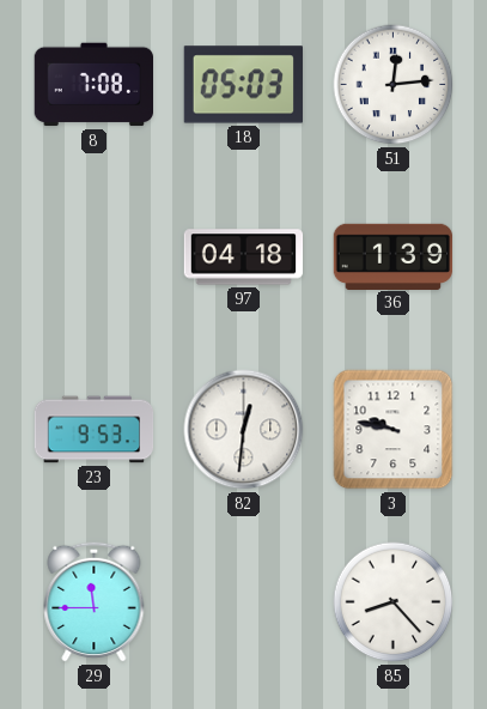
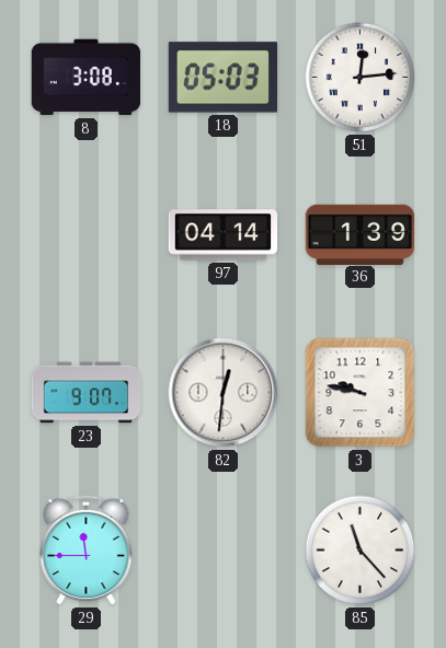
8: 7:08 -> 3:08
97: 04:18 -> 04:14
23: 9:53 -> 9:07
85: 8:23 -> 11:23
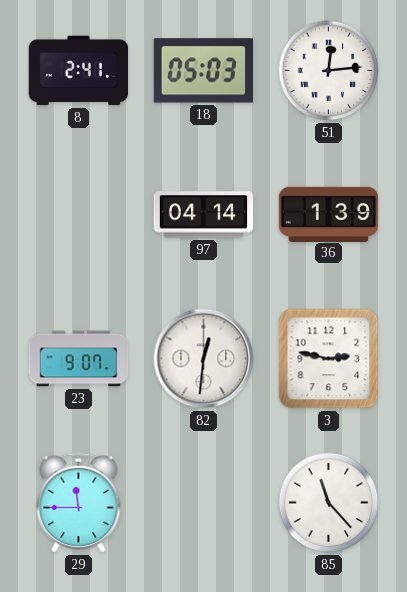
8: 3:08 -> 2:41
3: 9:47 -> 2:47
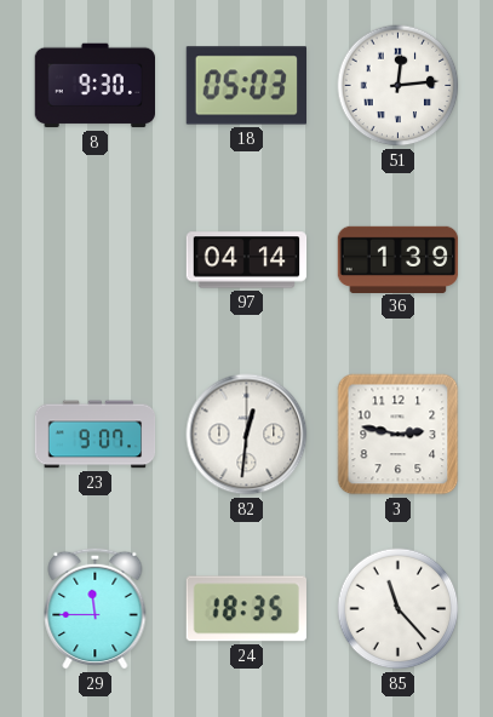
8: 2:41 -> 9:30
24: none -> 18:35
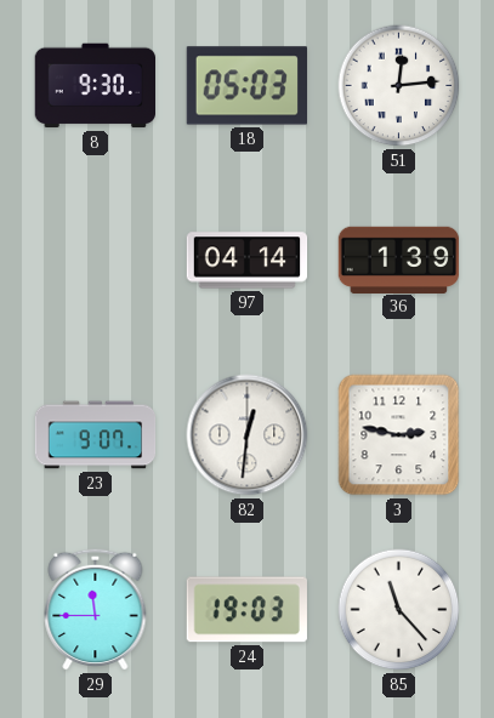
24: 18:35 -> 19:03
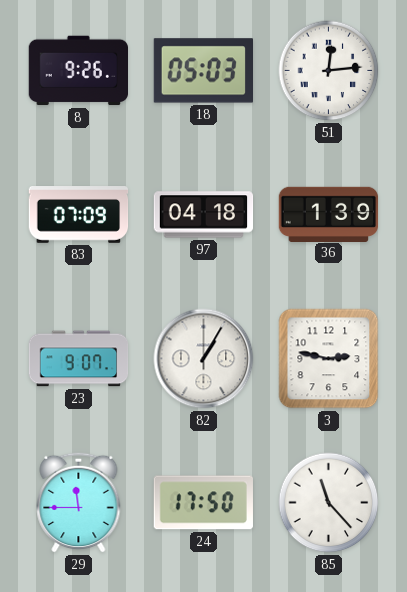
8: 9:30 -> 9:26
83: none -> 07:09
97: 04:14 -> 04:18
82: 12:31 -> 1:05
24: 19:03 -> 17:50
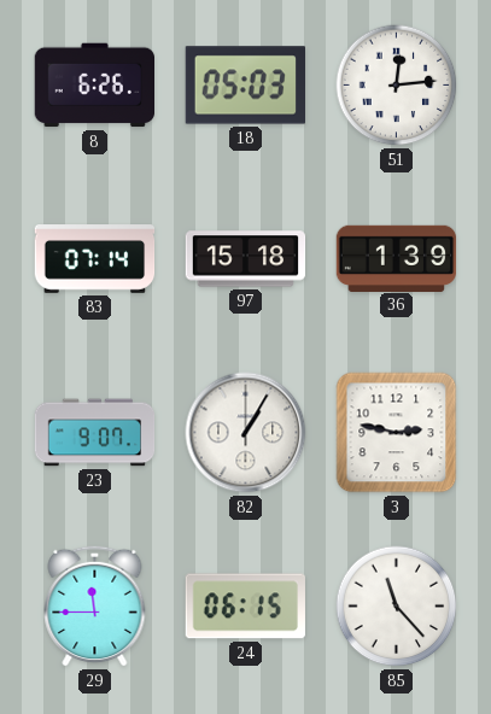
8: 9:26 -> 6:26
83: 07:09 -> 07:14
97: 04:18 -> 15:18
24: 17:50 -> 06:15
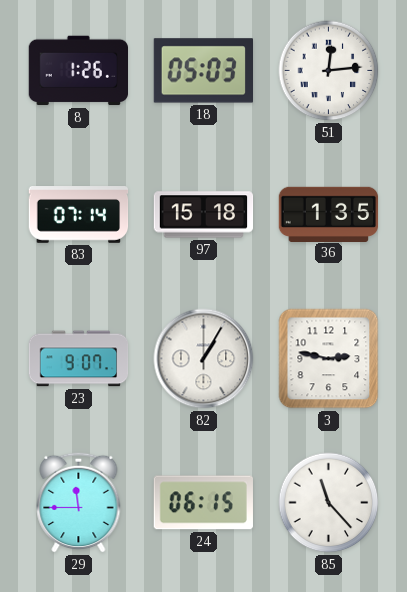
8: 6:26 -> 1:26
36: 1:39 -> 1:35
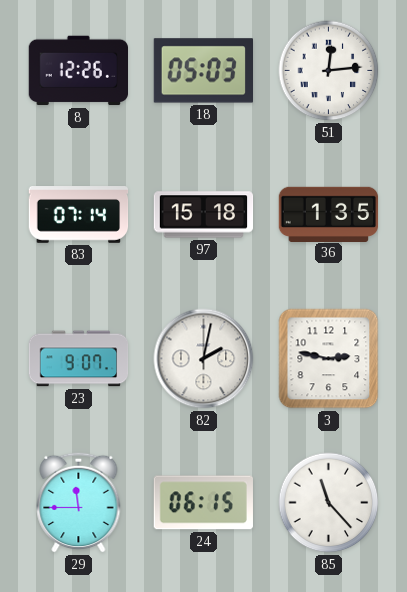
8: 1:26 -> 12:26
82: 1:05 -> 2:02
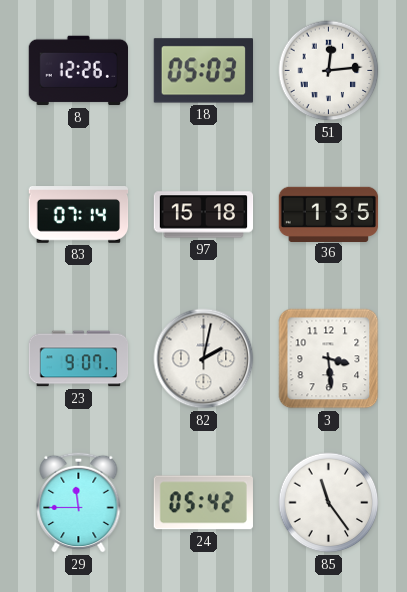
3: 2:47 -> 3:29
24: 06:15 -> 05:42
85: 11:23 -> 11:24
